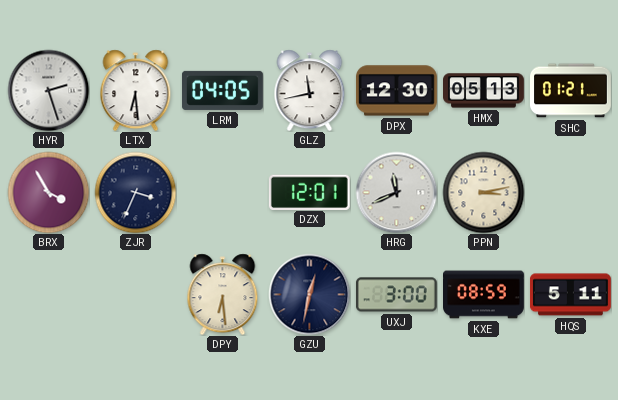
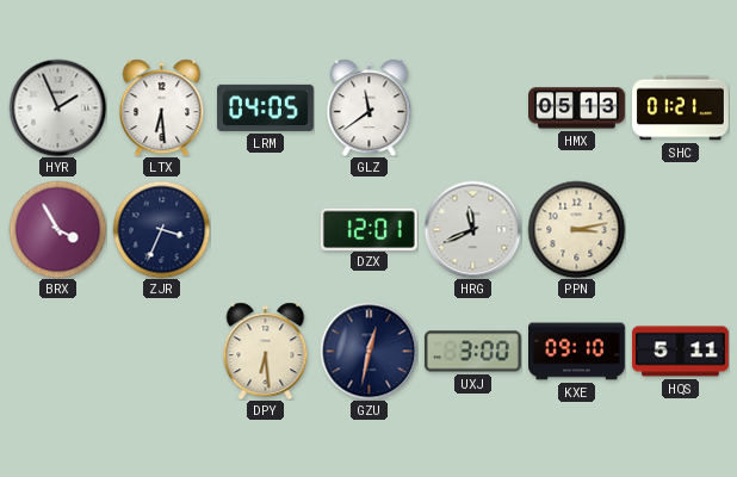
HYR: 2:27 -> 1:56
GLZ: 11:43 -> 11:39
DPX: 12:30 -> none
KXE: 08:59 -> 09:10
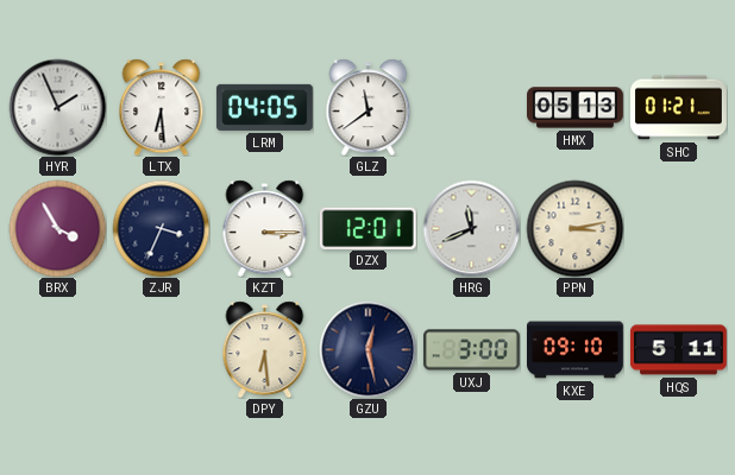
KZT: none -> 3:15
GZU: 12:32 -> 12:28
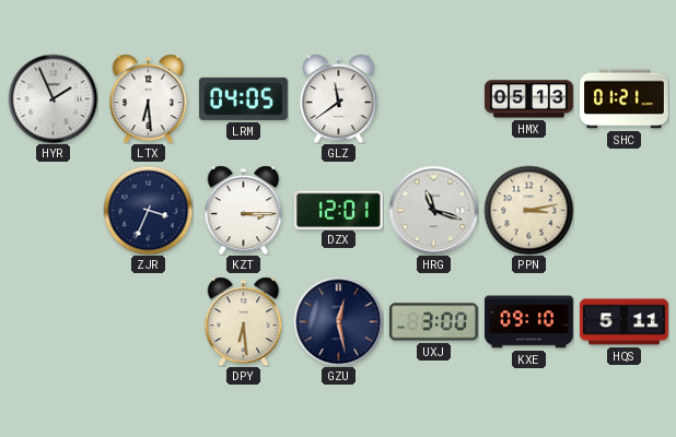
BRX: 3:55 -> none
HRG: 11:41 -> 11:18
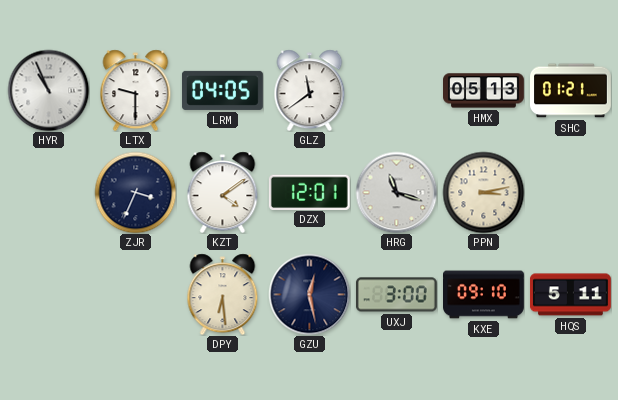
HYR: 1:56 -> 10:56
LTX: 6:29 -> 9:30
KZT: 3:15 -> 4:09
